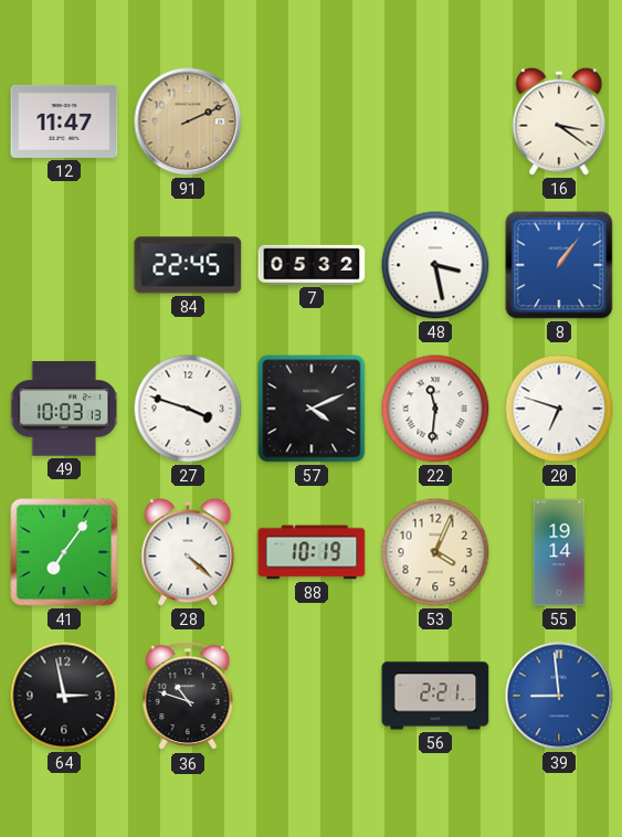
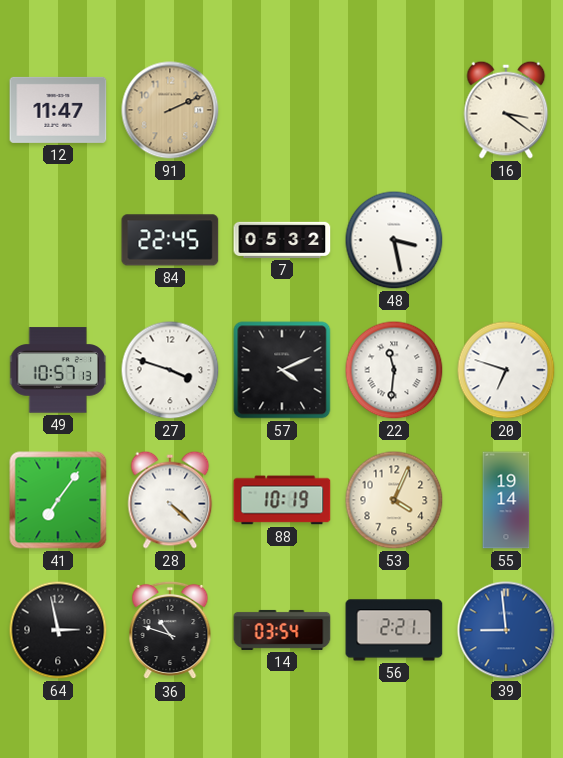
8: 1:06 -> none
49: 10:03 -> 10:57
14: none -> 03:54
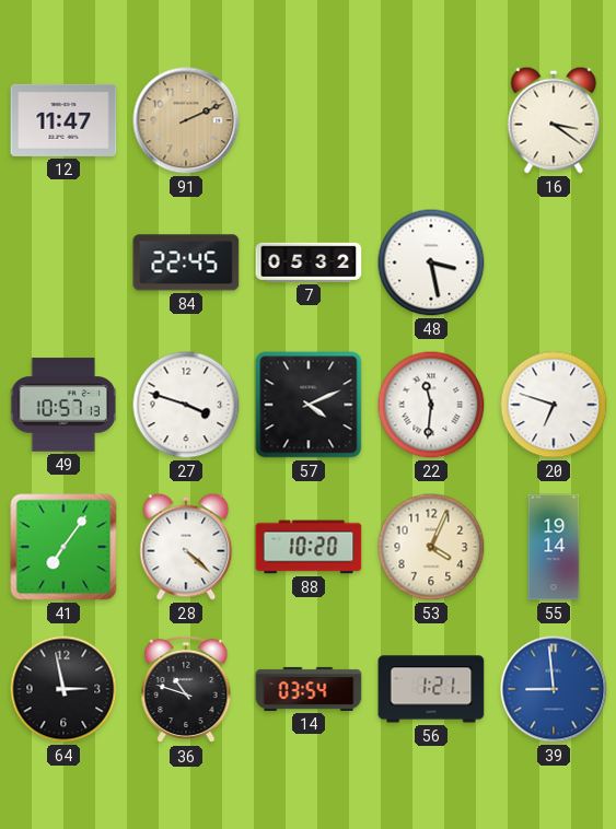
88: 10:19 -> 10:20
56: 2:21 -> 1:21
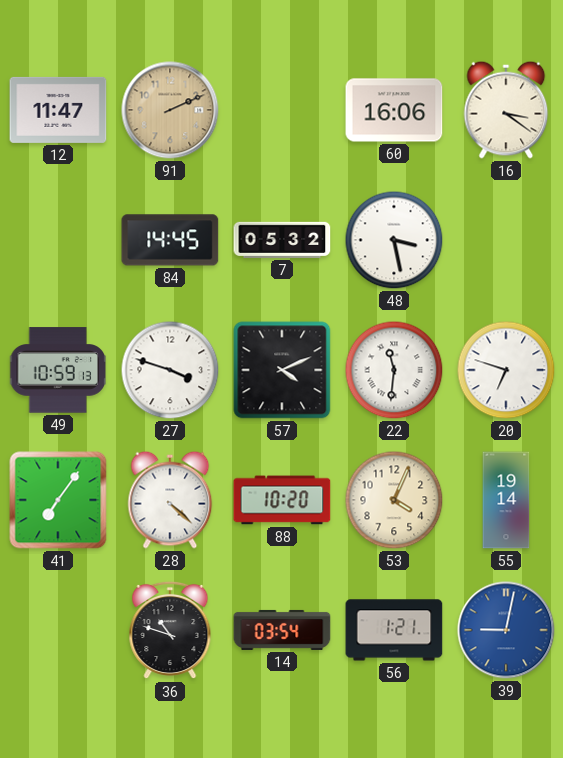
60: none -> 16:06
84: 22:45 -> 14:45
49: 10:57 -> 10:59
64: 2:58 -> none
39: 8:59 -> 9:02
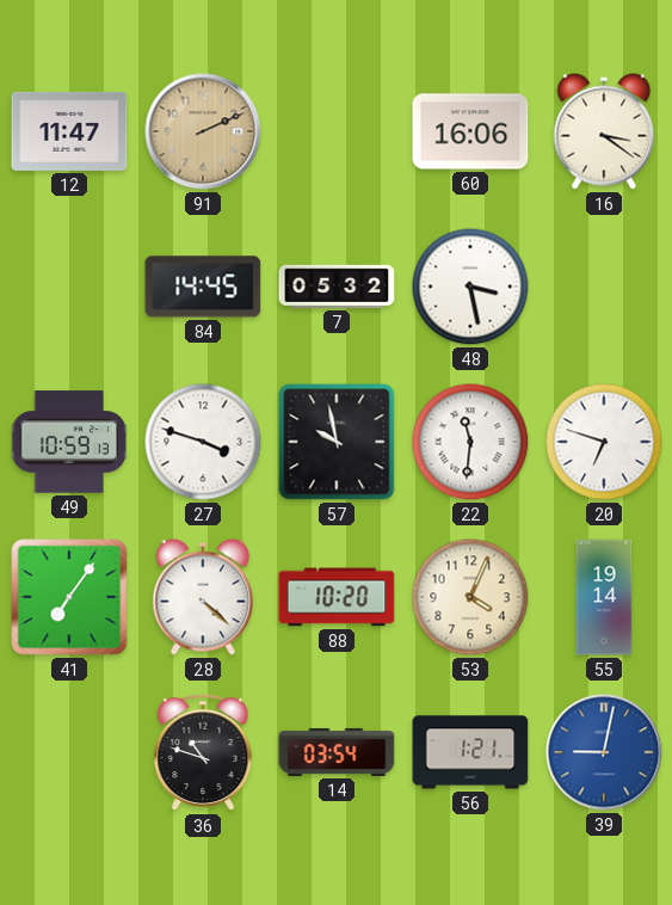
57: 4:11 -> 9:58
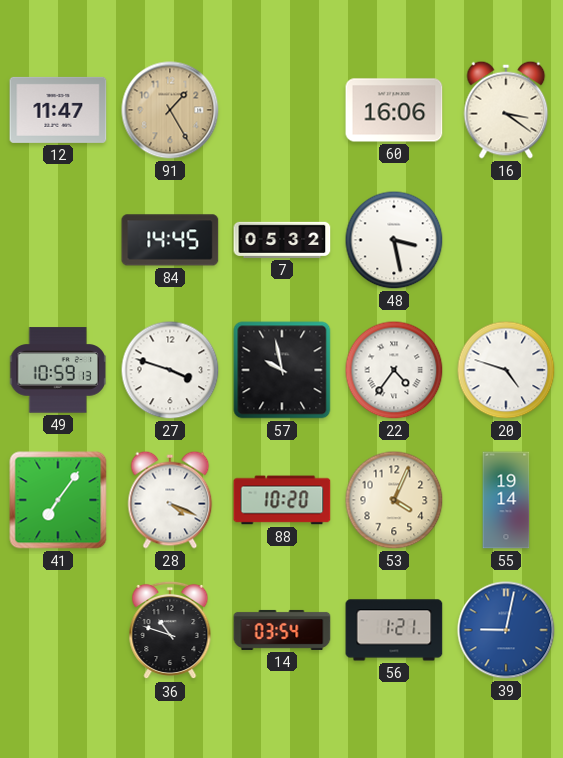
91: 2:11 -> 1:25
22: 11:31 -> 4:36
20: 6:48 -> 4:48
28: 4:22 -> 4:19
